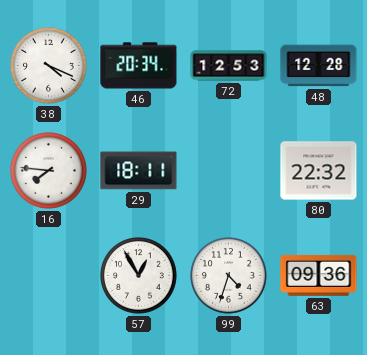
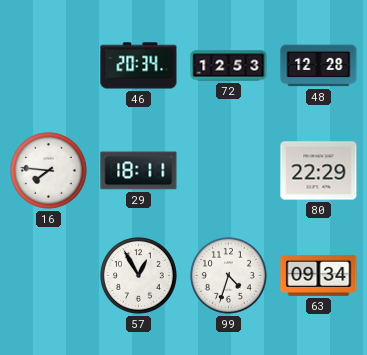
38: 4:19 -> none
80: 22:32 -> 22:29
63: 09:36 -> 09:34
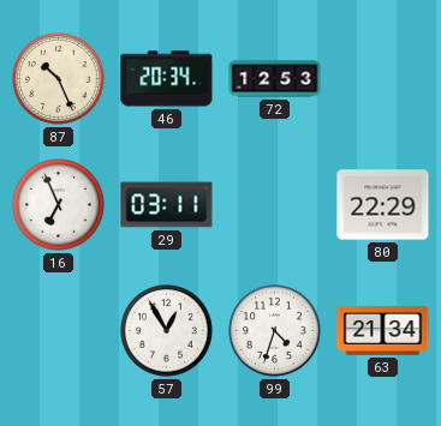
87: none -> 10:26
48: 12:28 -> none
16: 7:46 -> 6:56
29: 18:11 -> 03:11
63: 09:34 -> 21:34
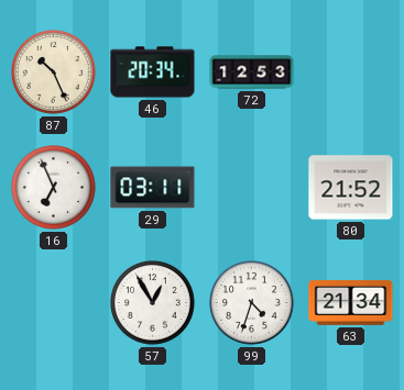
80: 22:29 -> 21:52
